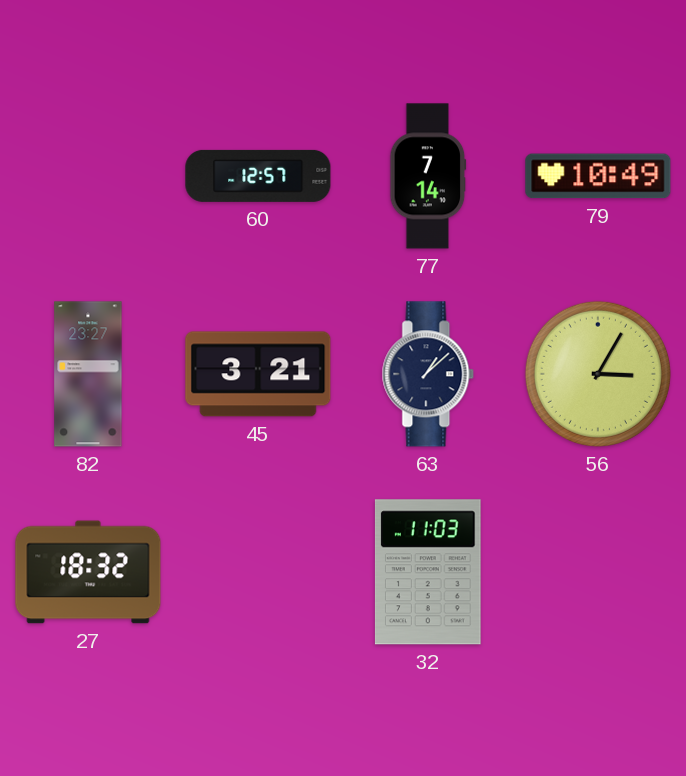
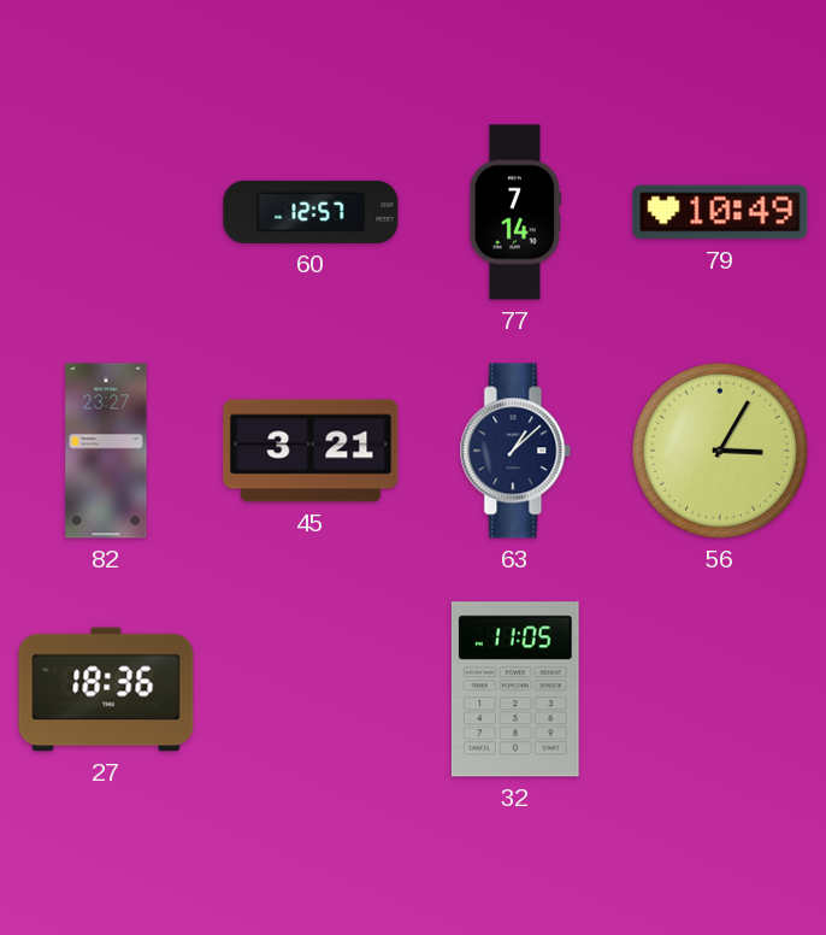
27: 18:32 -> 18:36
32: 11:03 -> 11:05
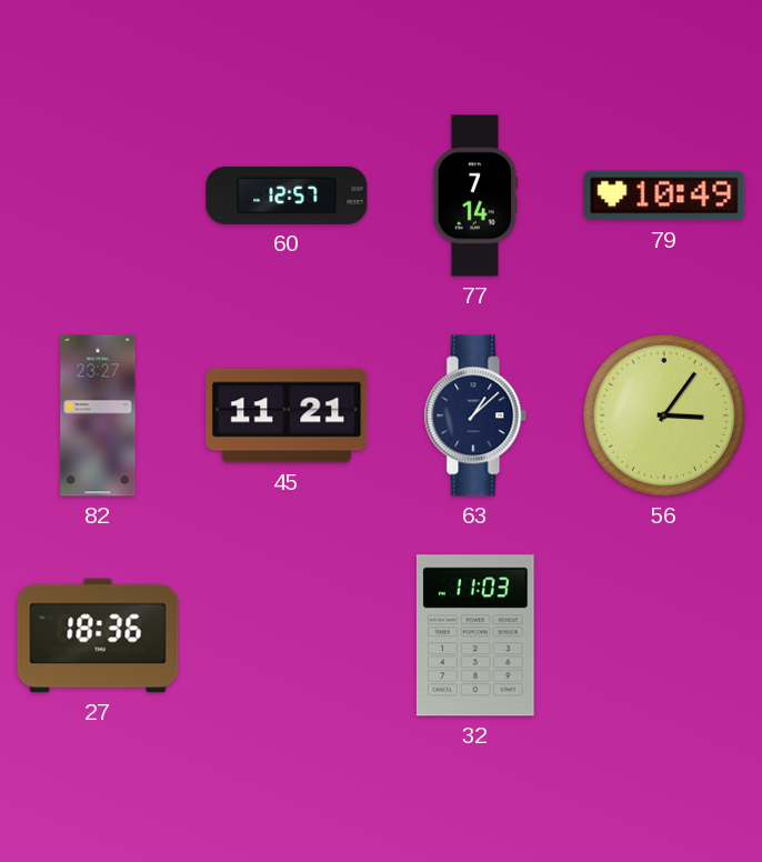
45: 3:21 -> 11:21
56: 3:05 -> 3:06
32: 11:05 -> 11:03
